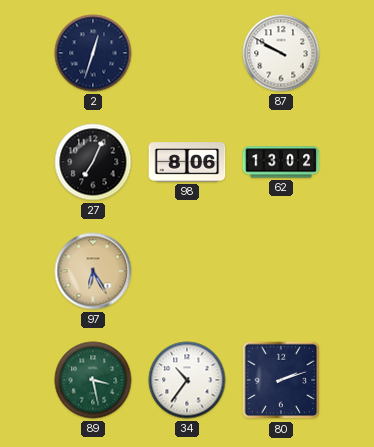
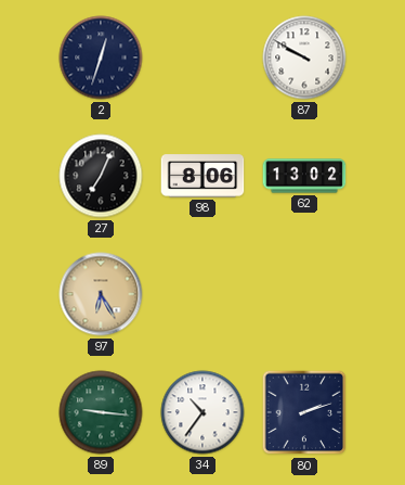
89: 3:28 -> 9:16
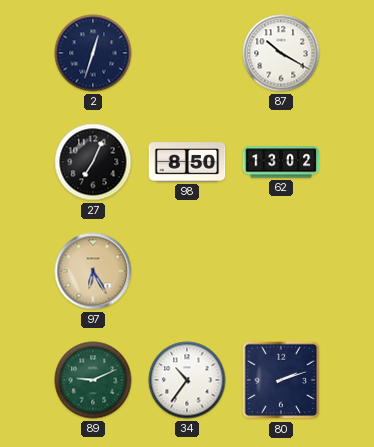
87: 9:50 -> 10:20
98: 8:06 -> 8:50
89: 9:16 -> 9:11
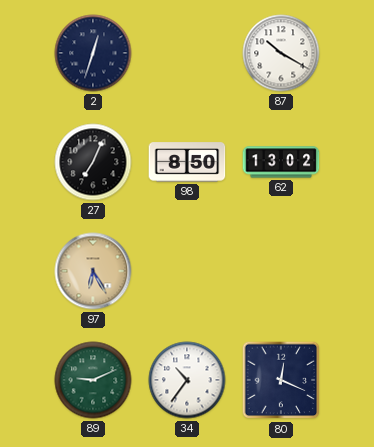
80: 2:12 -> 12:19
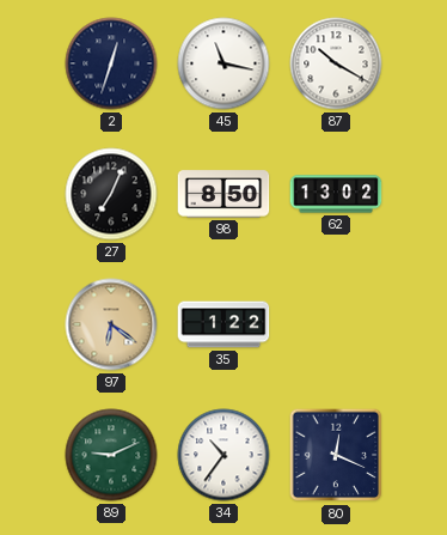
45: none -> 11:17
97: 6:25 -> 6:21
35: none -> 1:22
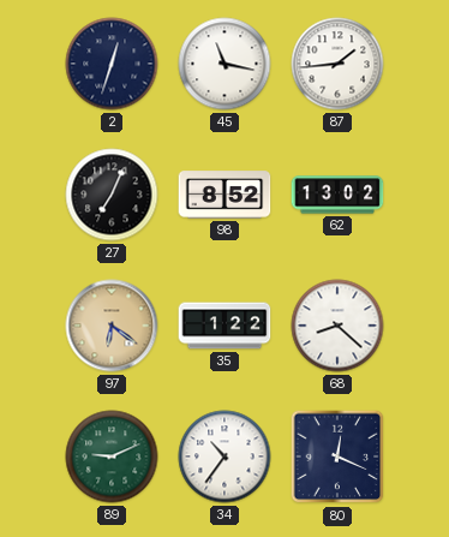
87: 10:20 -> 1:44
98: 8:50 -> 8:52
68: none -> 8:22
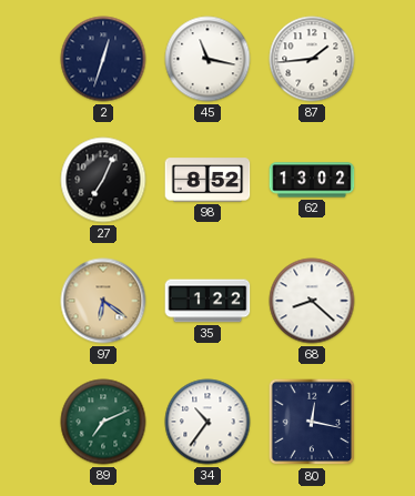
89: 9:11 -> 7:11
80: 12:19 -> 12:17
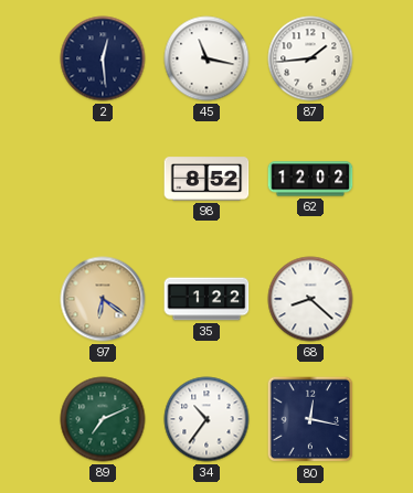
2: 12:33 -> 12:29
27: 7:04 -> none
62: 13:02 -> 12:02
